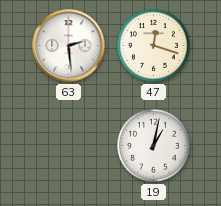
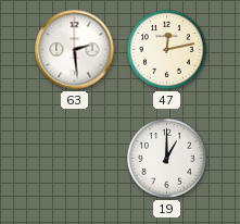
47: 12:18 -> 12:13
19: 1:02 -> 1:00
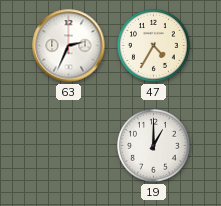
63: 2:29 -> 2:34
47: 12:13 -> 4:35
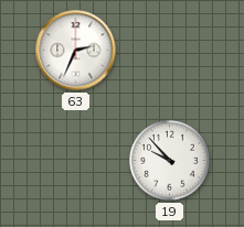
47: 4:35 -> none
19: 1:00 -> 9:53
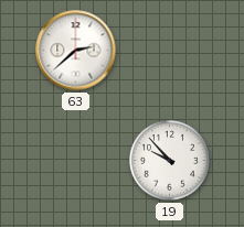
63: 2:34 -> 2:38
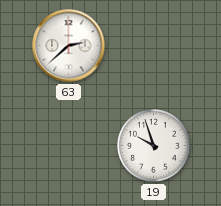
19: 9:53 -> 9:57
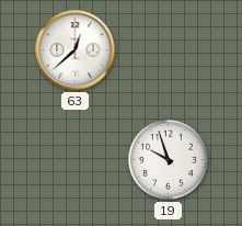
63: 2:38 -> 12:38
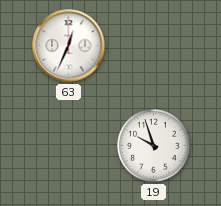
63: 12:38 -> 12:34
